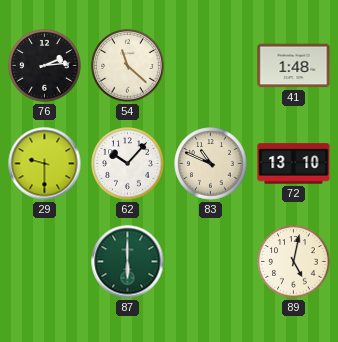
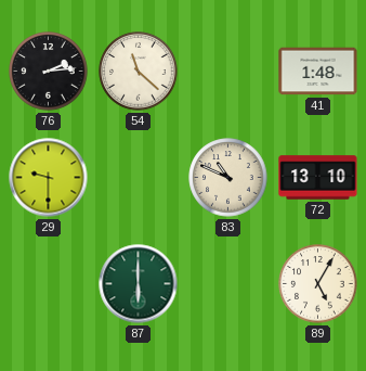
62: 10:07 -> none
89: 5:02 -> 5:05
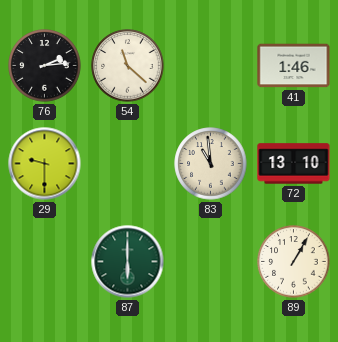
41: 1:48 -> 1:46
83: 10:49 -> 10:59
89: 5:05 -> 1:05
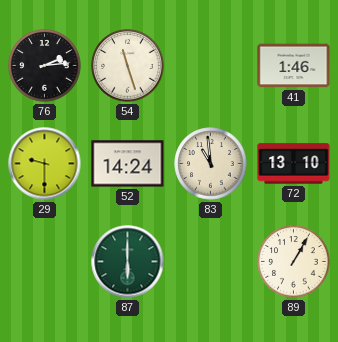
54: 11:22 -> 11:27
52: none -> 14:24
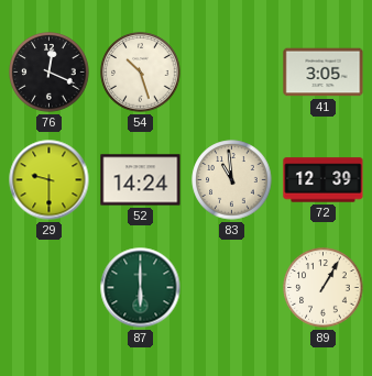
76: 2:14 -> 12:19
54: 11:27 -> 10:27
41: 1:46 -> 3:05
72: 13:10 -> 12:39
